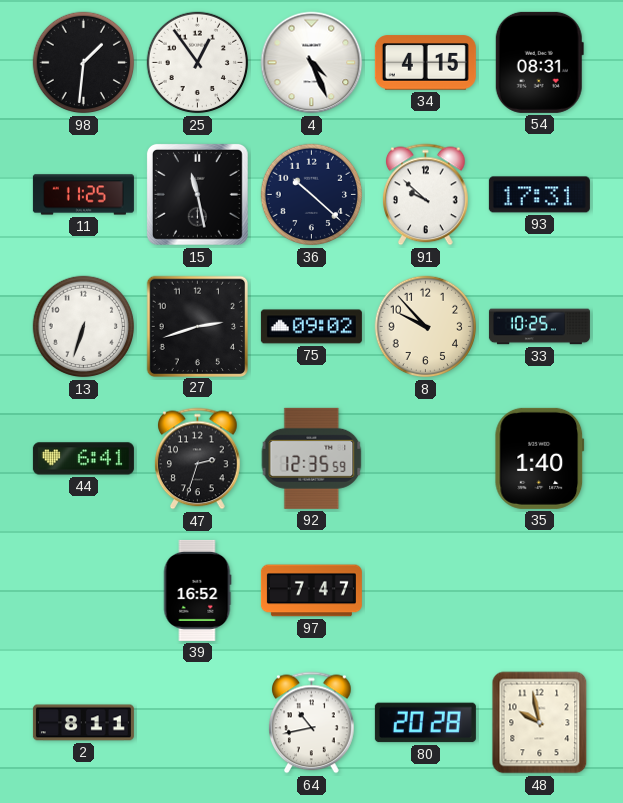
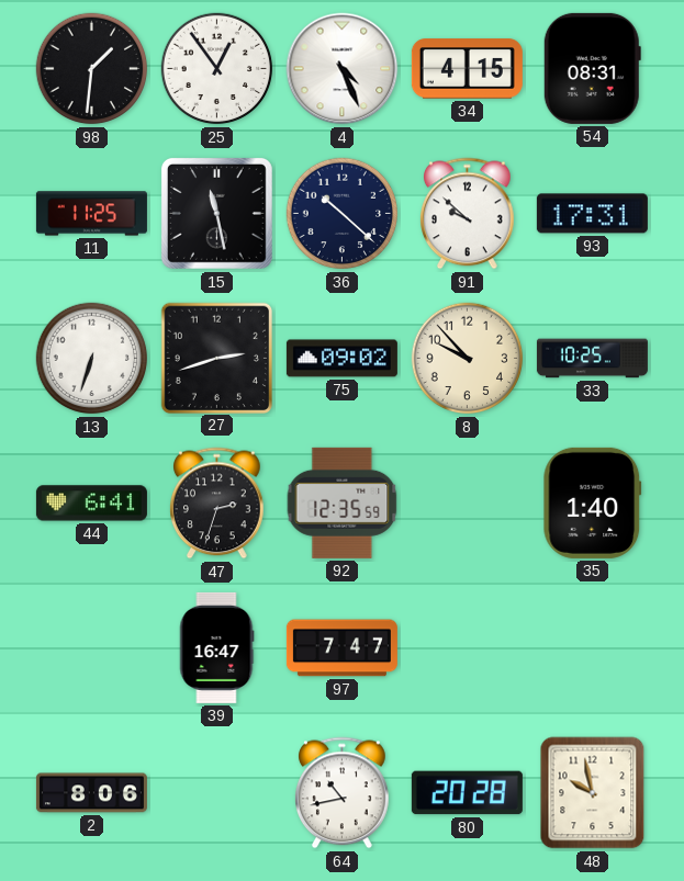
39: 16:52 -> 16:47
2: 8:11 -> 8:06
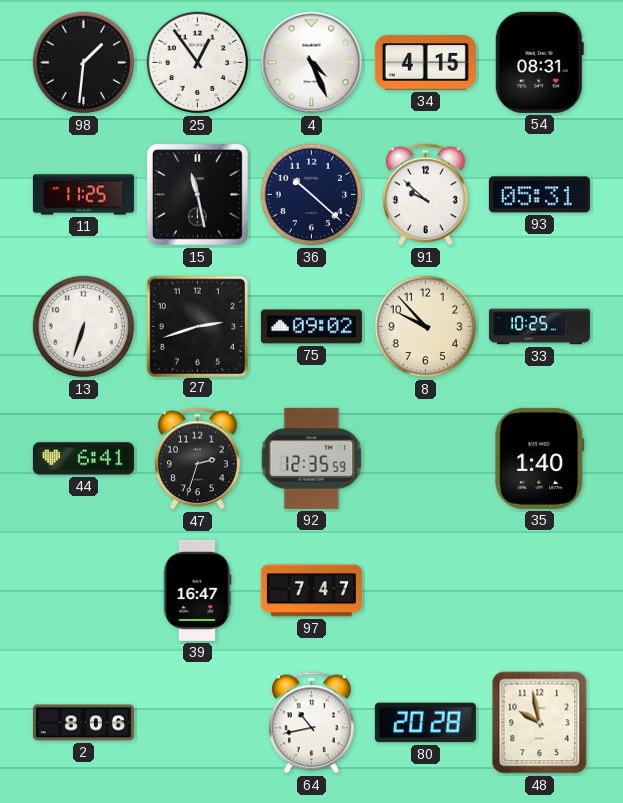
93: 17:31 -> 05:31
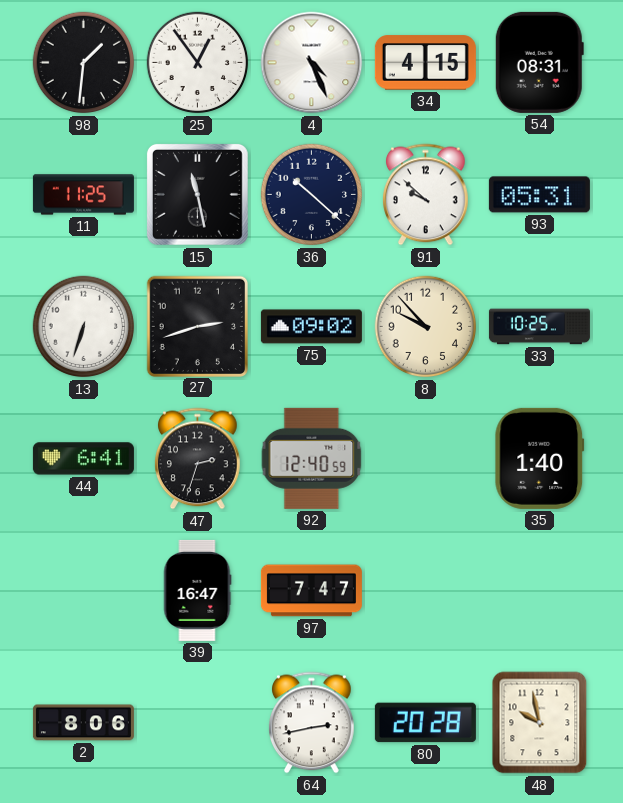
92: 12:35 -> 12:40
64: 10:43 -> 2:43
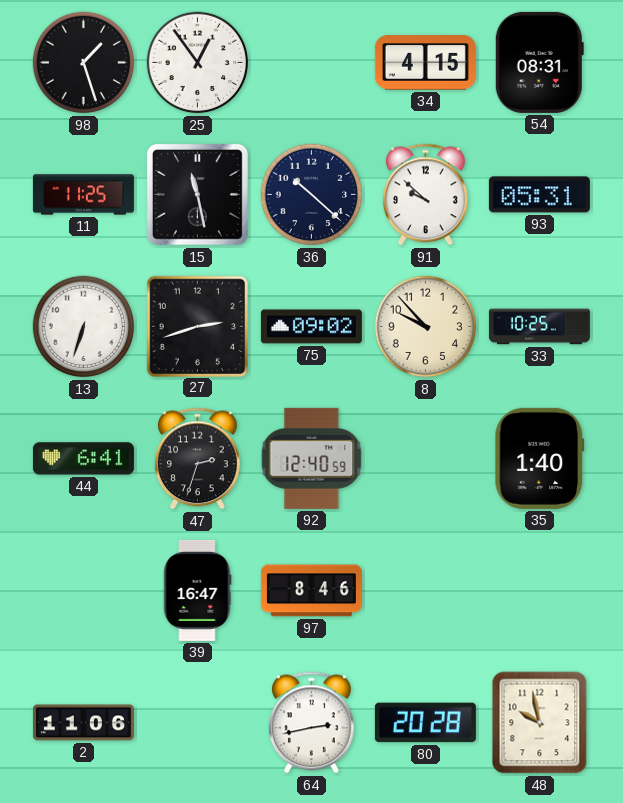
98: 1:31 -> 1:27
4: 4:26 -> none
97: 7:47 -> 8:46
2: 8:06 -> 11:06
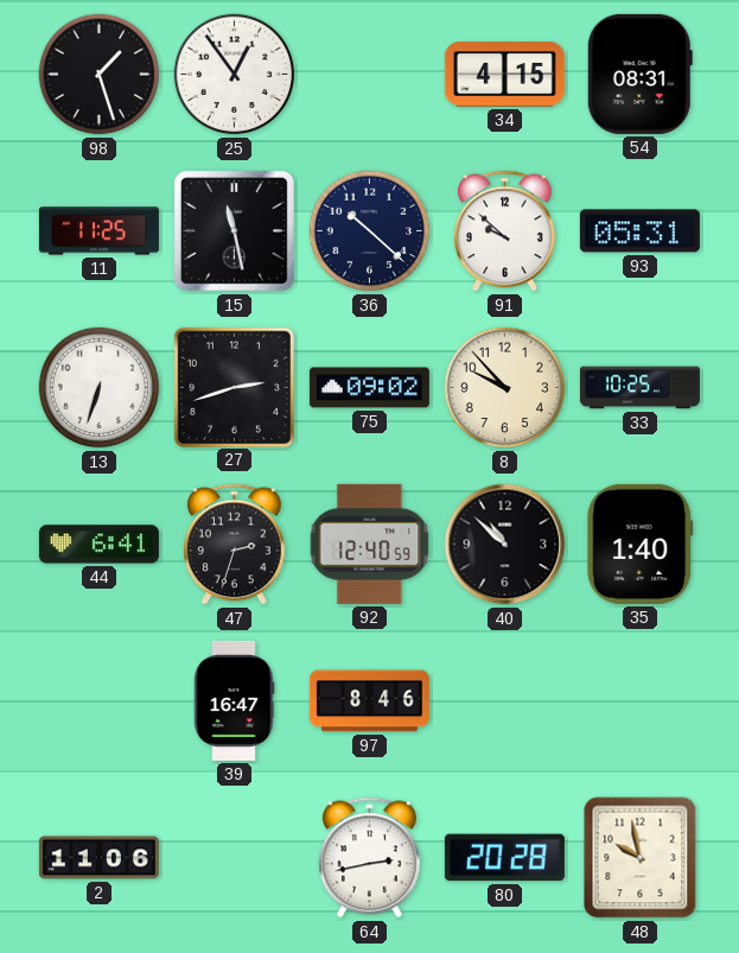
40: none -> 10:52
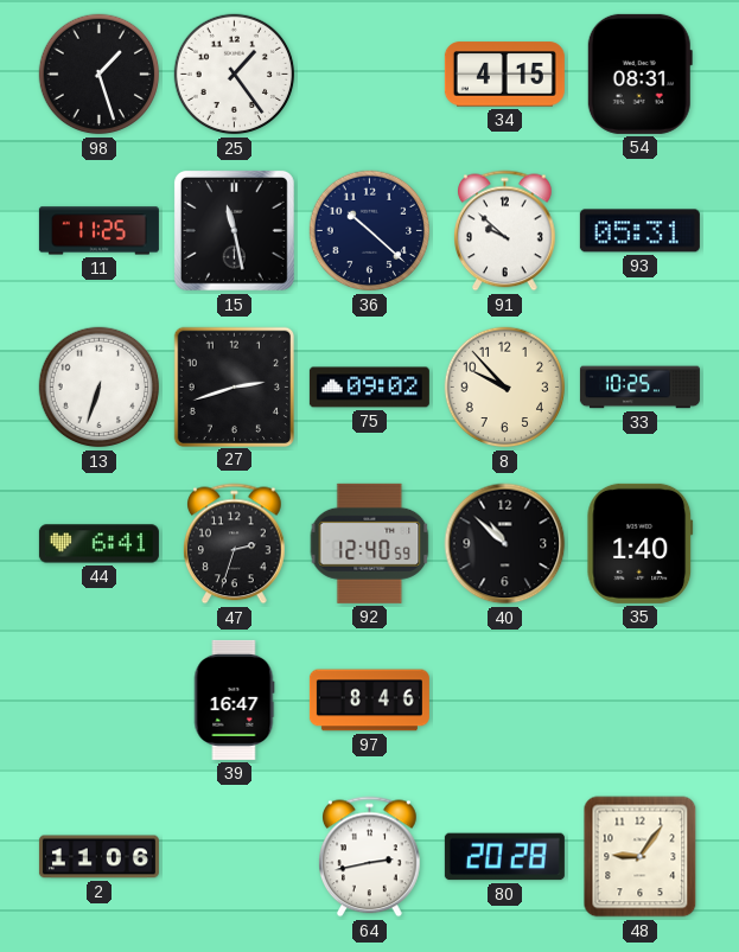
25: 12:54 -> 1:24
48: 9:58 -> 9:06
